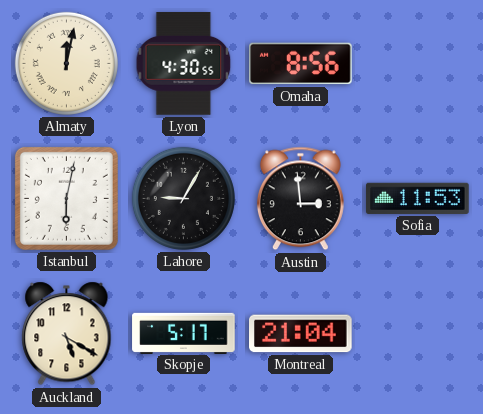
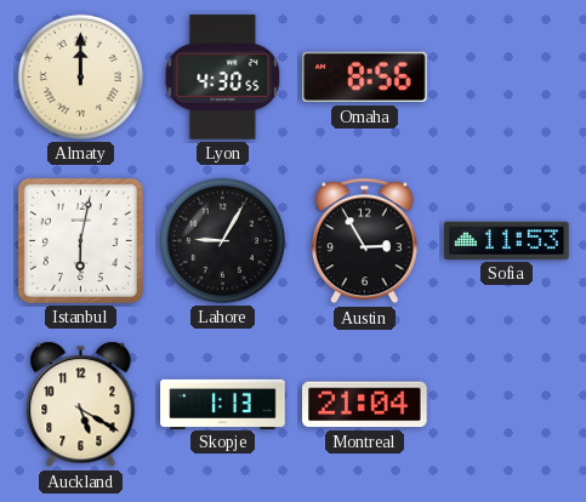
Almaty: 12:02 -> 12:00
Austin: 2:59 -> 2:55
Skopje: 5:17 -> 1:13
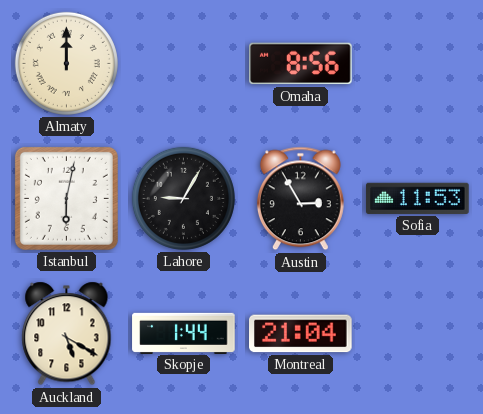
Lyon: 4:30 -> none
Skopje: 1:13 -> 1:44
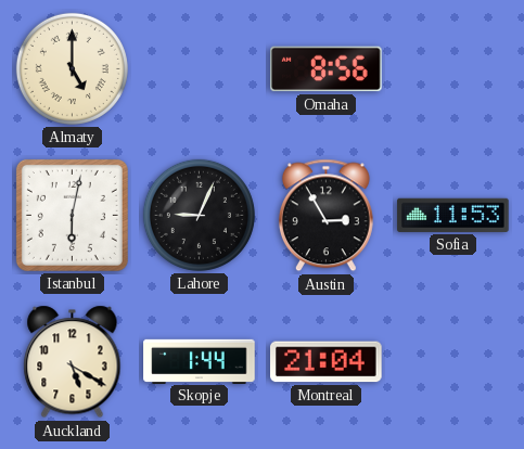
Almaty: 12:00 -> 5:00
Lahore: 9:05 -> 9:04
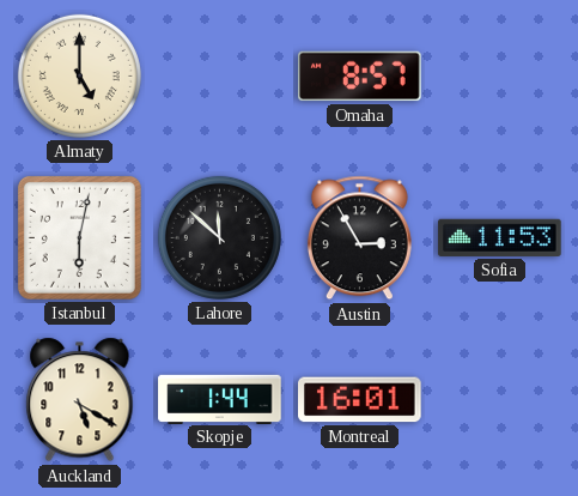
Omaha: 8:56 -> 8:57
Lahore: 9:04 -> 11:52
Montreal: 21:04 -> 16:01
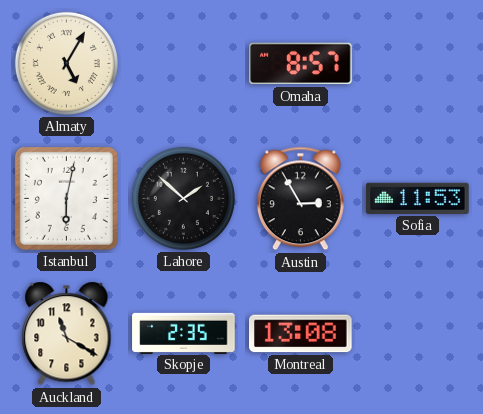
Almaty: 5:00 -> 5:05
Lahore: 11:52 -> 1:52
Auckland: 5:20 -> 11:20
Skopje: 1:44 -> 2:35
Montreal: 16:01 -> 13:08
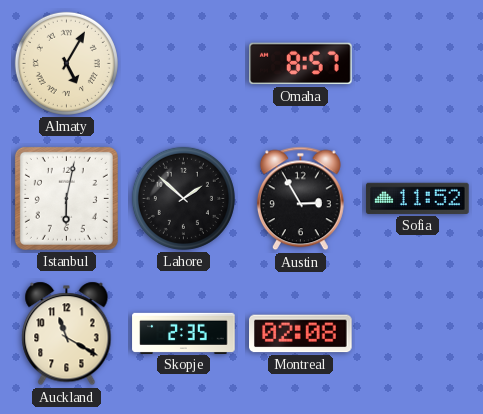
Sofia: 11:53 -> 11:52
Montreal: 13:08 -> 02:08
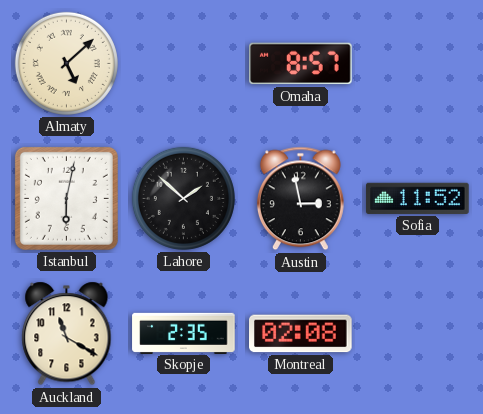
Almaty: 5:05 -> 5:08
Austin: 2:55 -> 2:58
